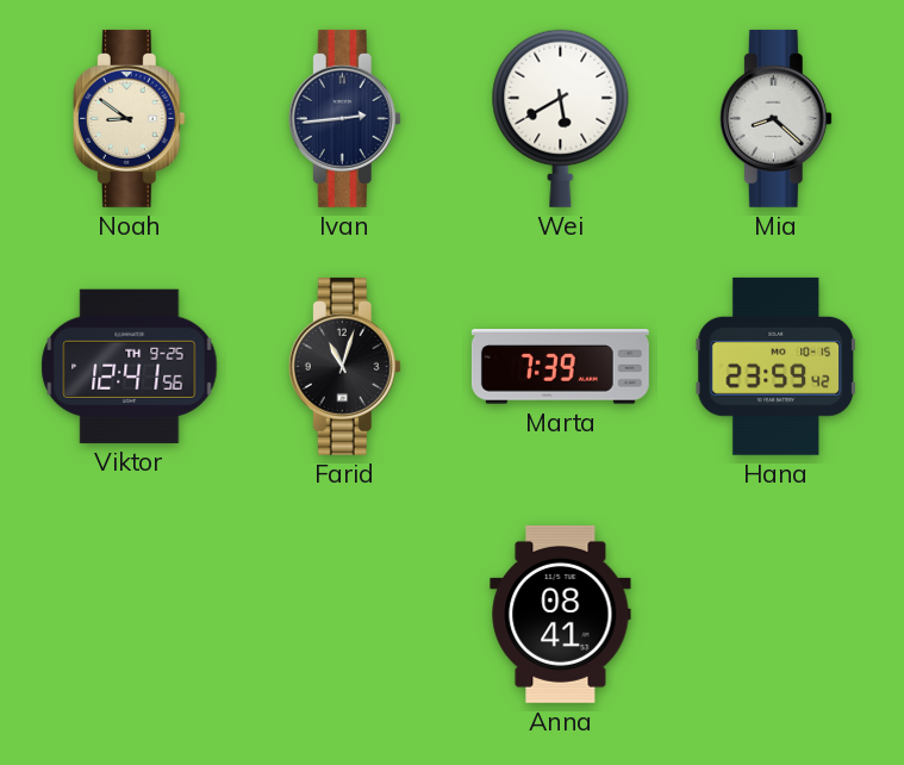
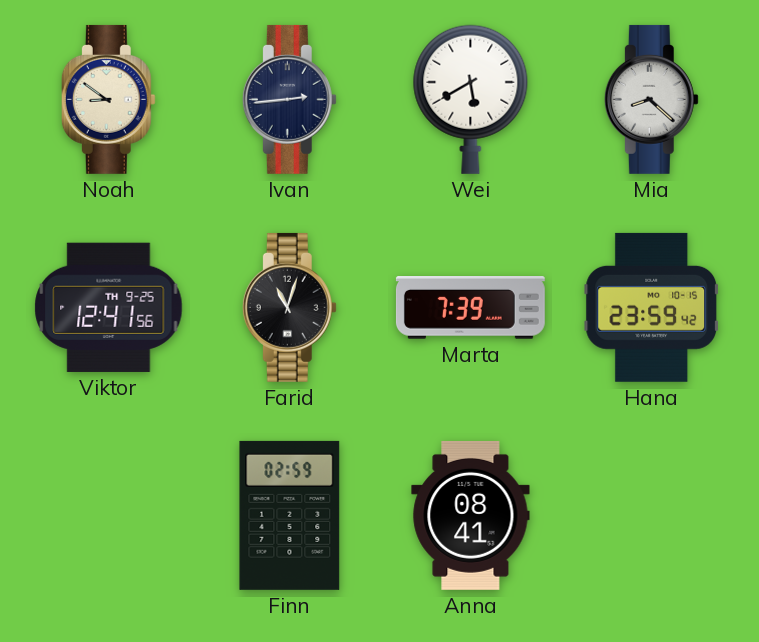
Finn: none -> 02:59
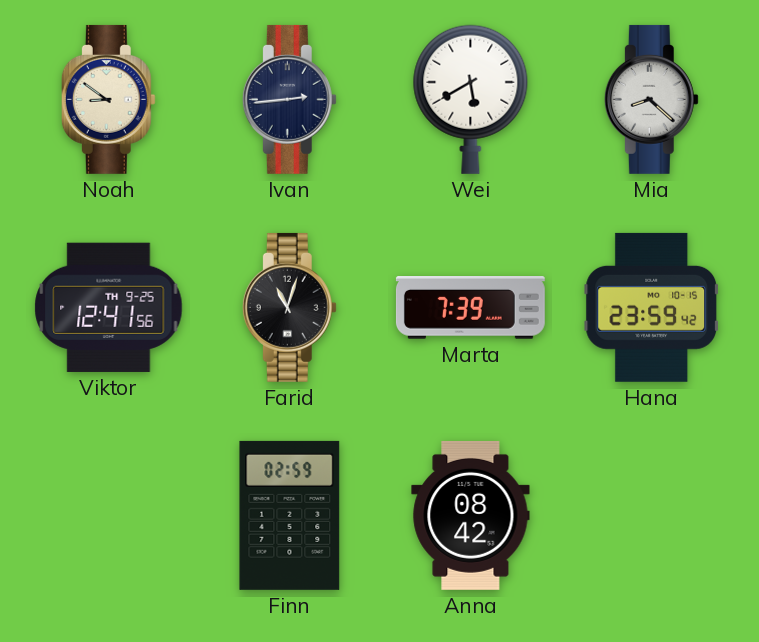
Anna: 08:41 -> 08:42
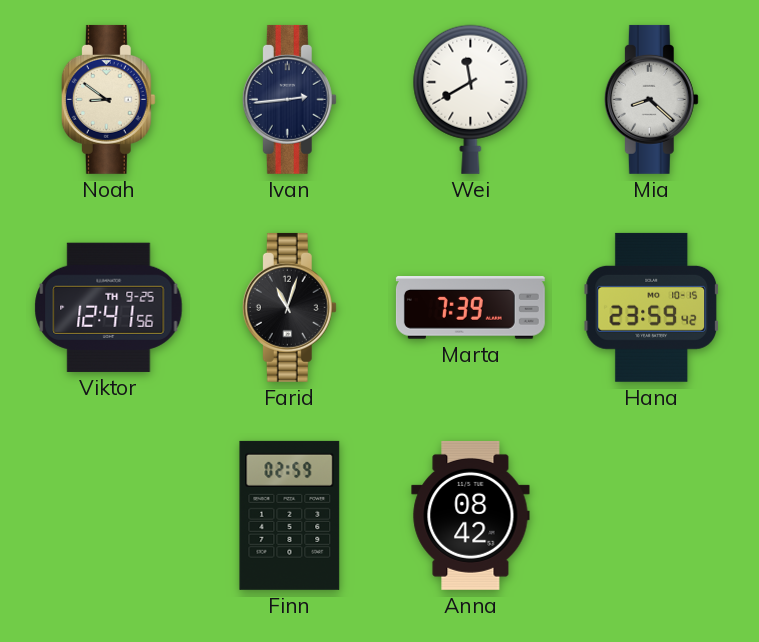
Wei: 5:40 -> 11:40
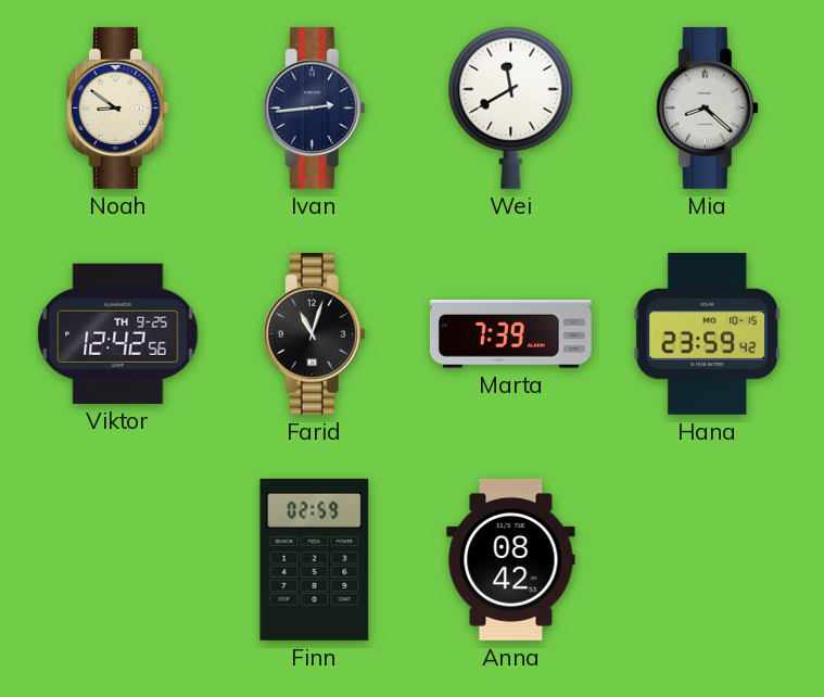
Viktor: 12:41 -> 12:42
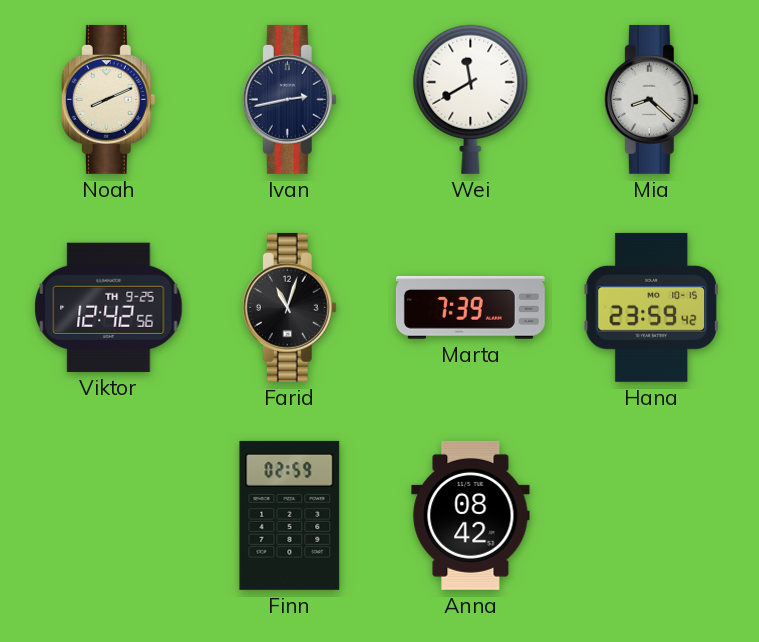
Noah: 8:51 -> 8:11
Ivan: 2:44 -> 2:43
